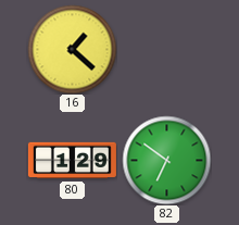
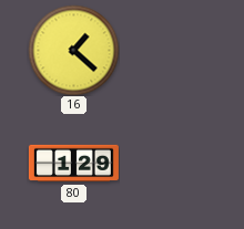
82: 6:51 -> none
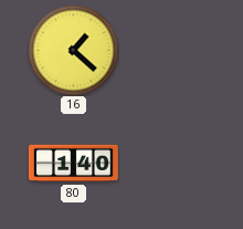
80: 1:29 -> 1:40
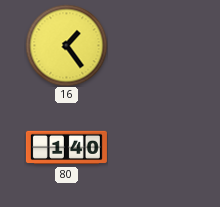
16: 1:22 -> 1:24
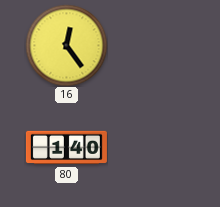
16: 1:24 -> 12:24
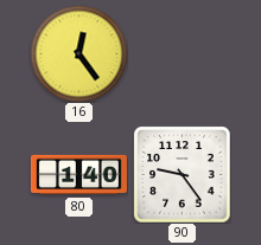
90: none -> 9:24
